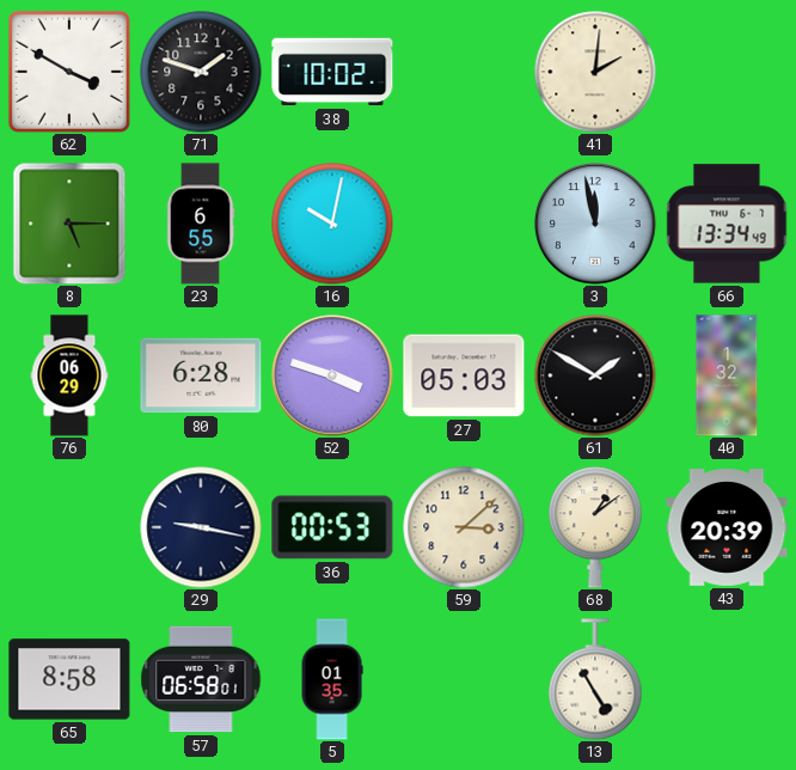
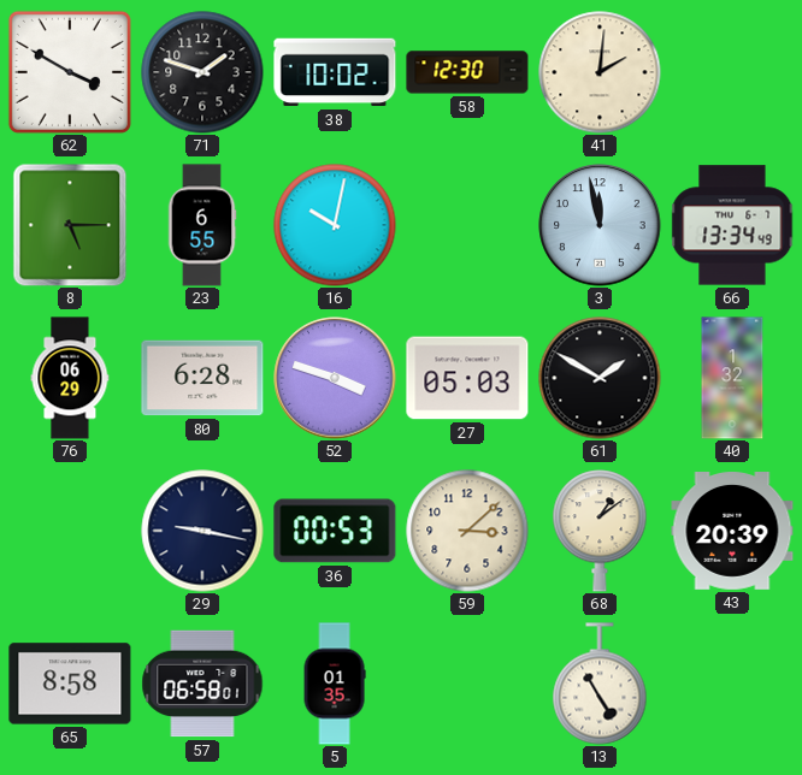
58: none -> 12:30
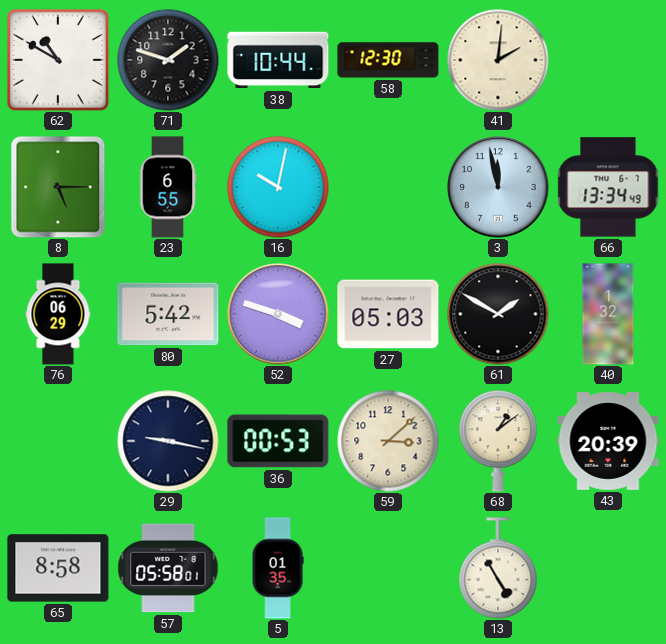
62: 3:50 -> 10:50
38: 10:02 -> 10:44
80: 6:28 -> 5:42
57: 06:58 -> 05:58
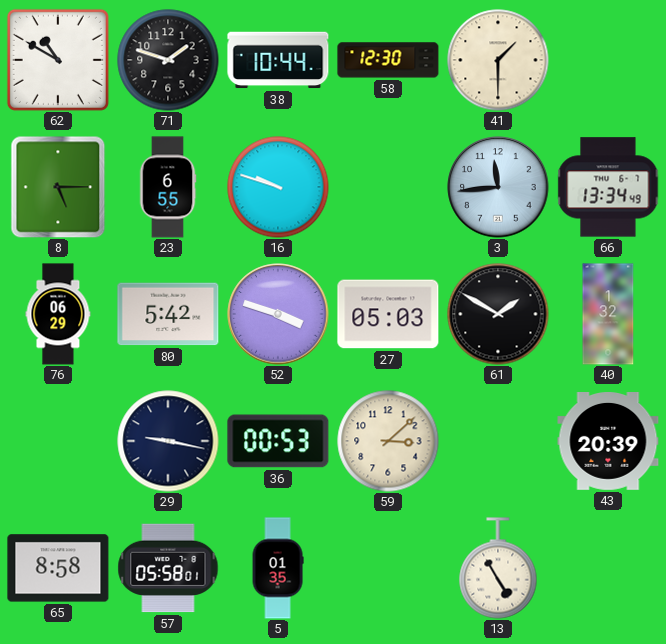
41: 2:01 -> 1:30
16: 10:02 -> 9:48
3: 11:58 -> 11:44
68: 1:09 -> none
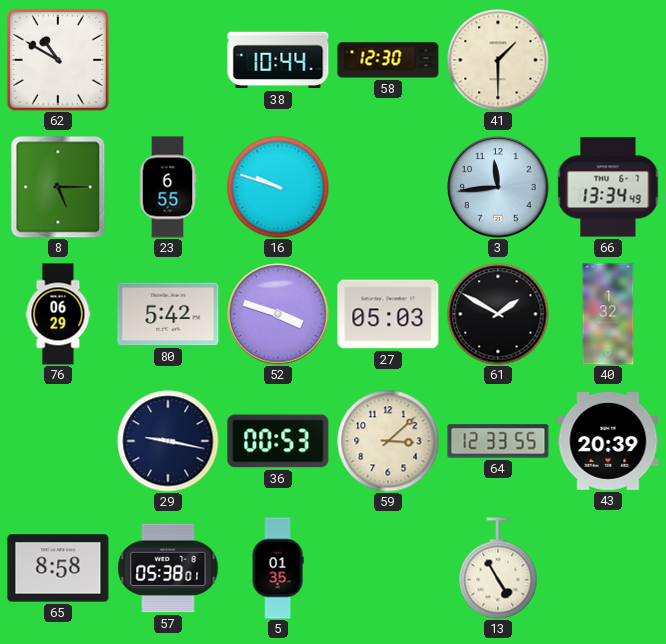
71: 1:48 -> none
64: none -> 12:33
57: 05:58 -> 05:38
